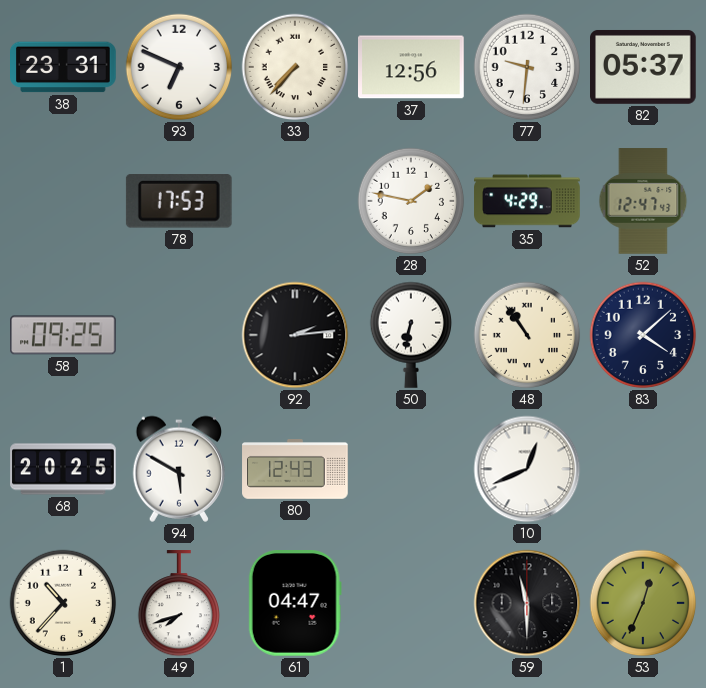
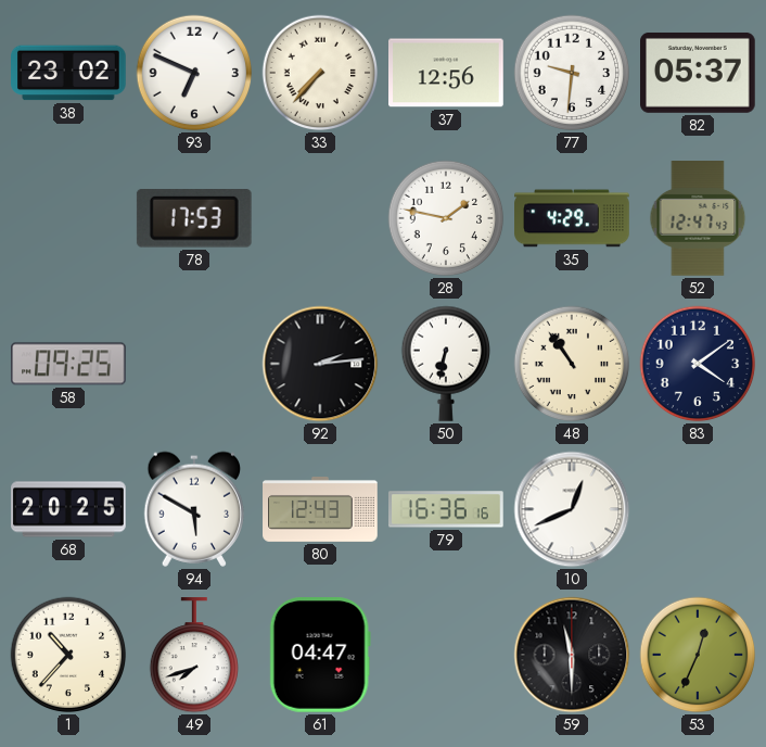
38: 23:31 -> 23:02
83: 4:08 -> 4:09
79: none -> 16:36
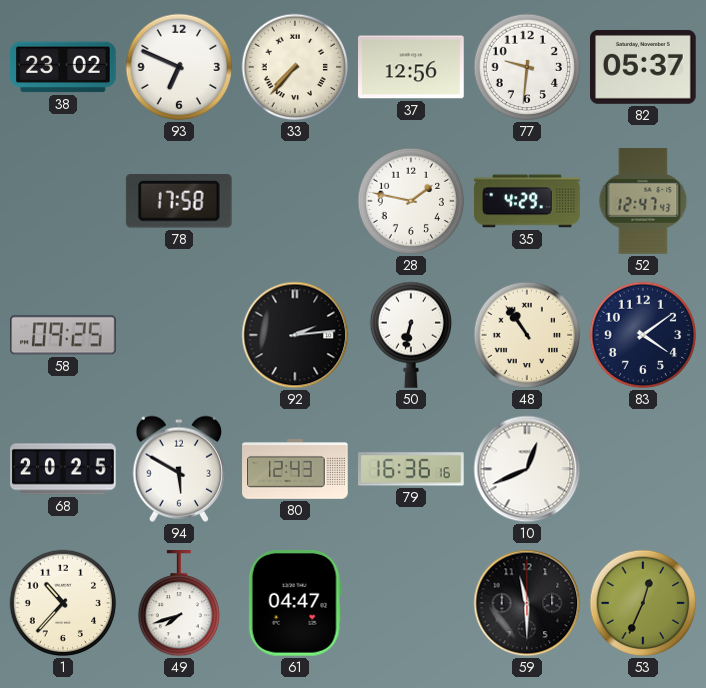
78: 17:53 -> 17:58
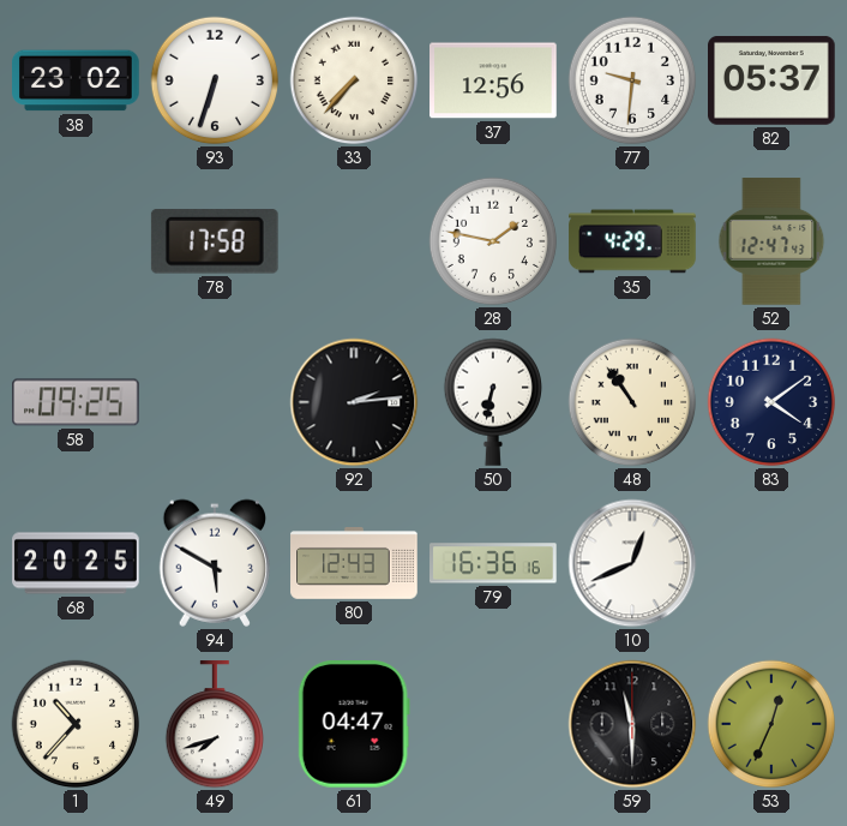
93: 6:49 -> 6:33
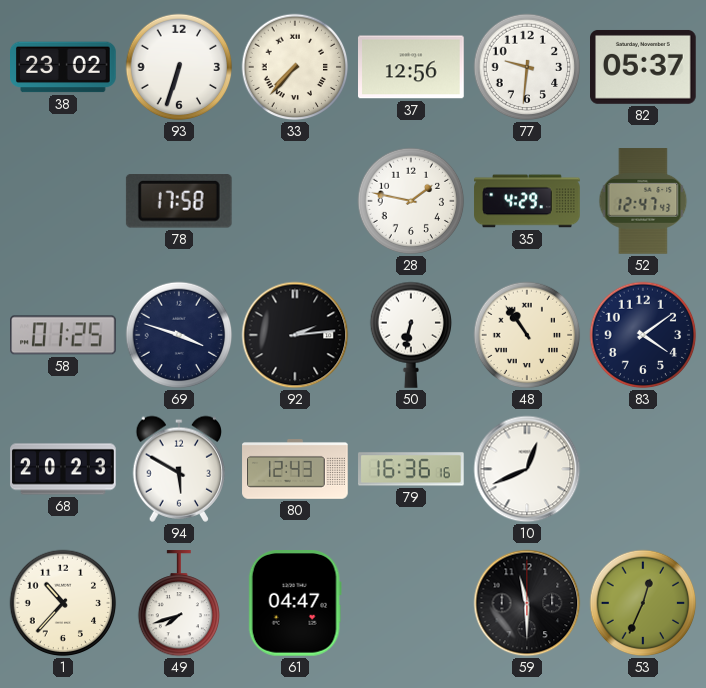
58: 09:25 -> 01:25
69: none -> 3:48
68: 20:25 -> 20:23
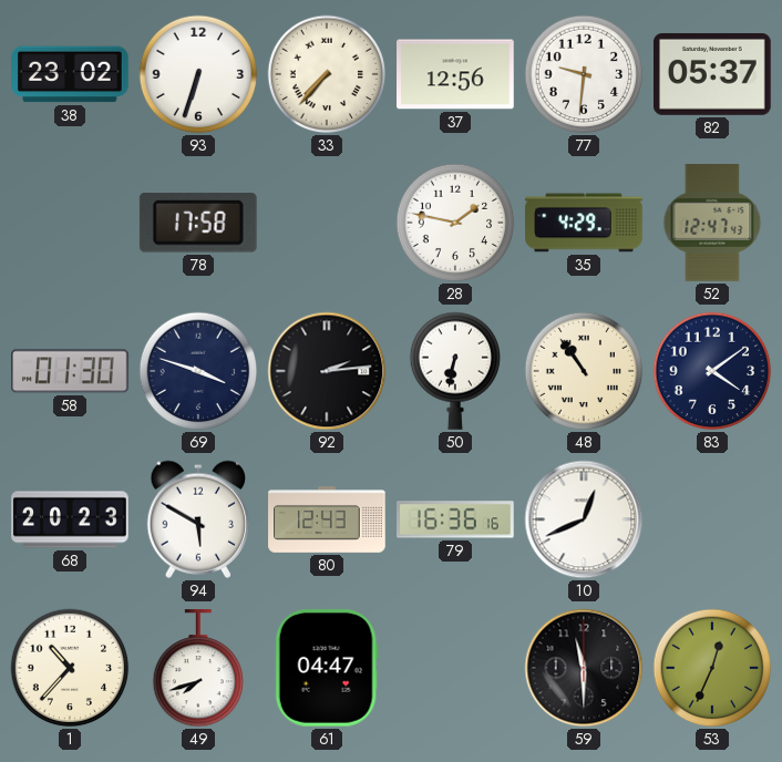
58: 01:25 -> 01:30
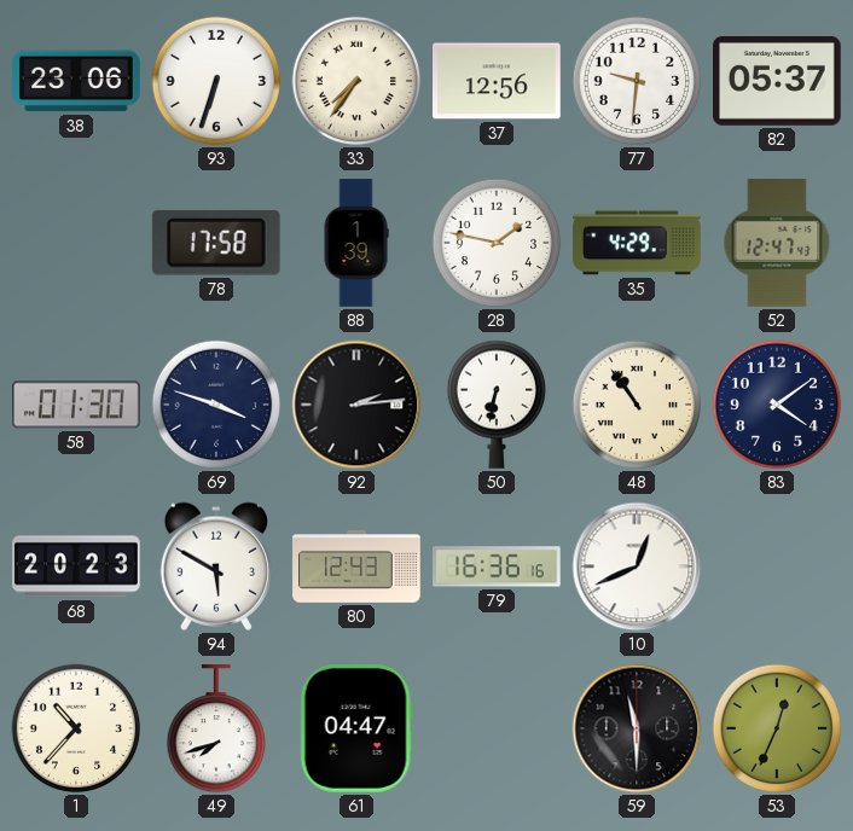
38: 23:02 -> 23:06
33: 7:37 -> 7:36
88: none -> 1:39
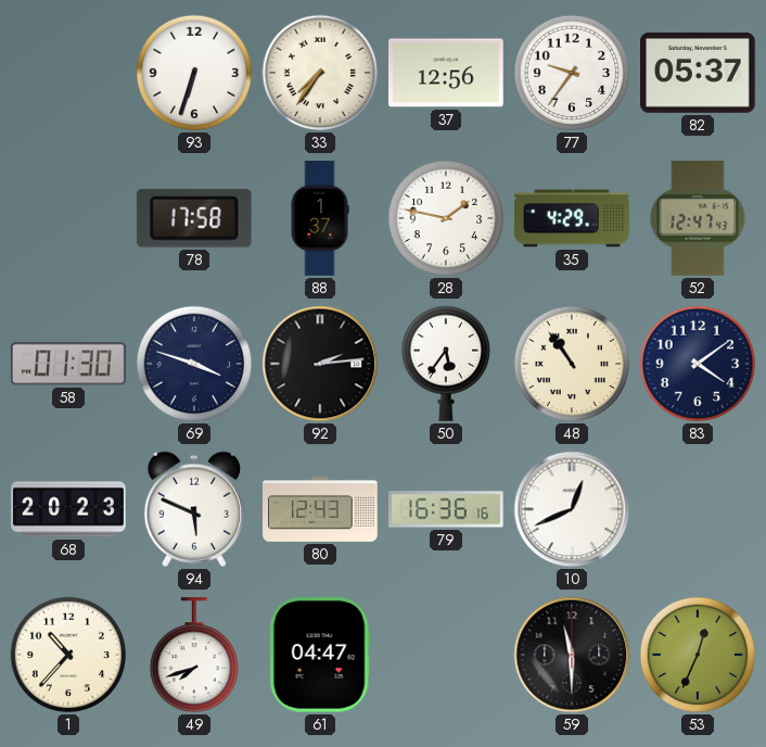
38: 23:06 -> none
77: 9:31 -> 9:36
88: 1:39 -> 1:37
50: 6:32 -> 5:36
94: 5:50 -> 5:49
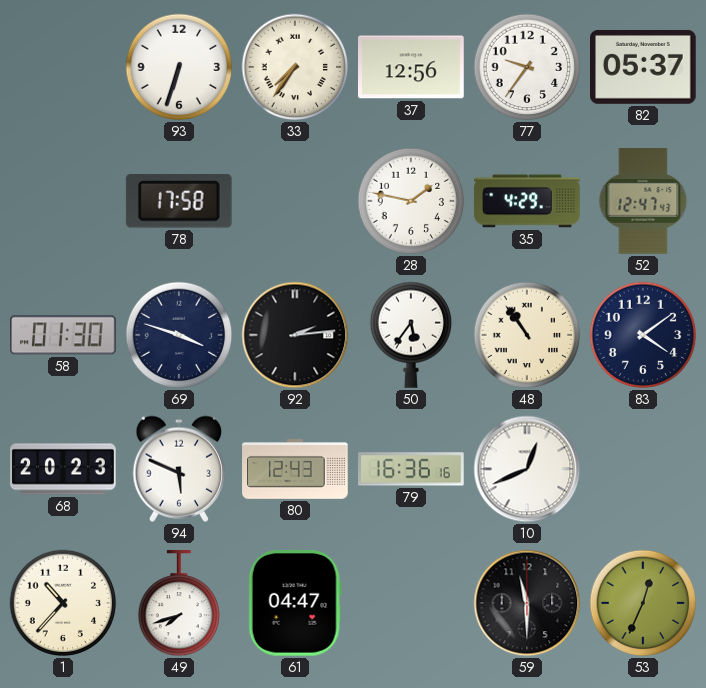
88: 1:37 -> none
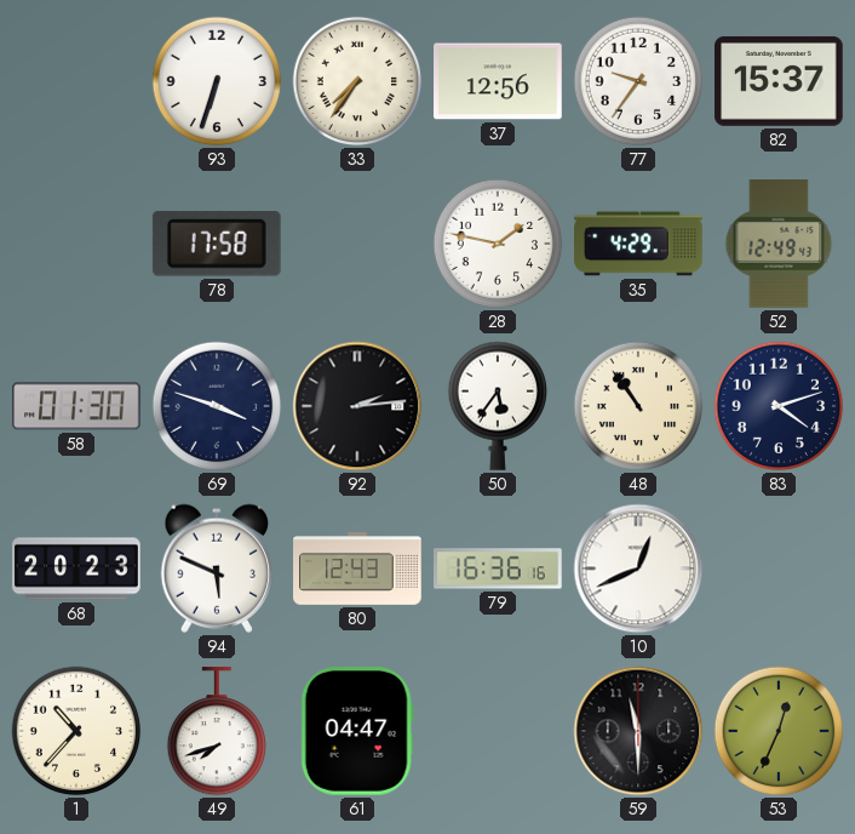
82: 05:37 -> 15:37
52: 12:47 -> 12:49
83: 4:09 -> 4:12
